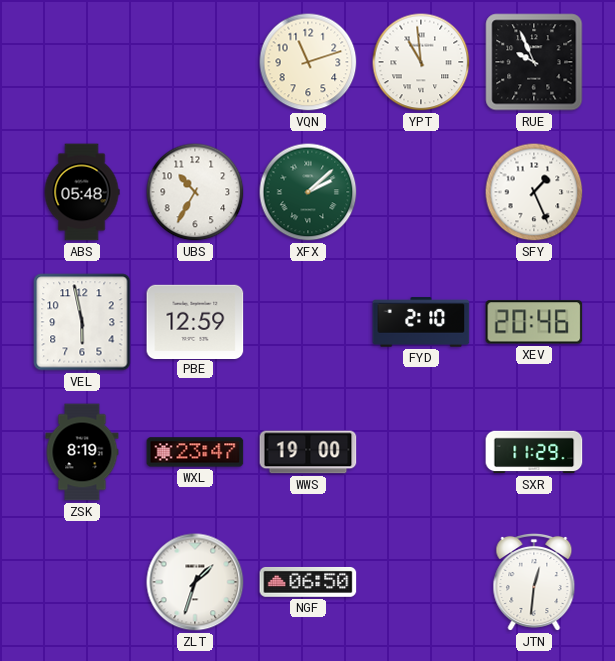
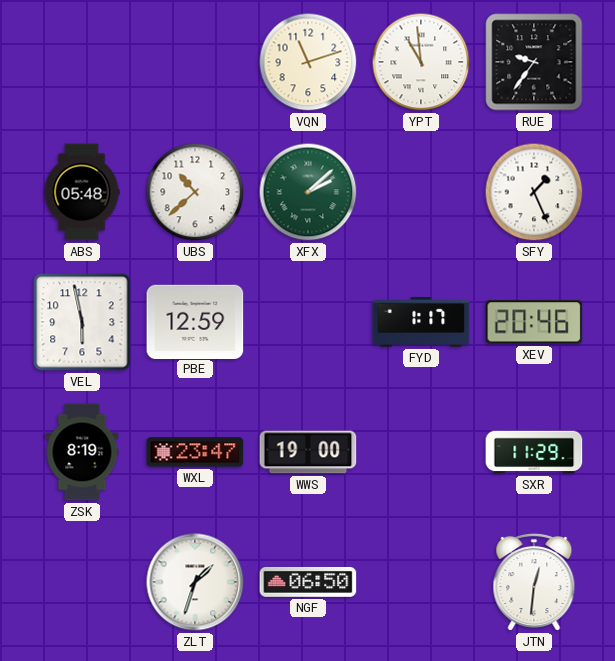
RUE: 9:56 -> 9:36
UBS: 10:35 -> 10:38
FYD: 2:10 -> 1:17
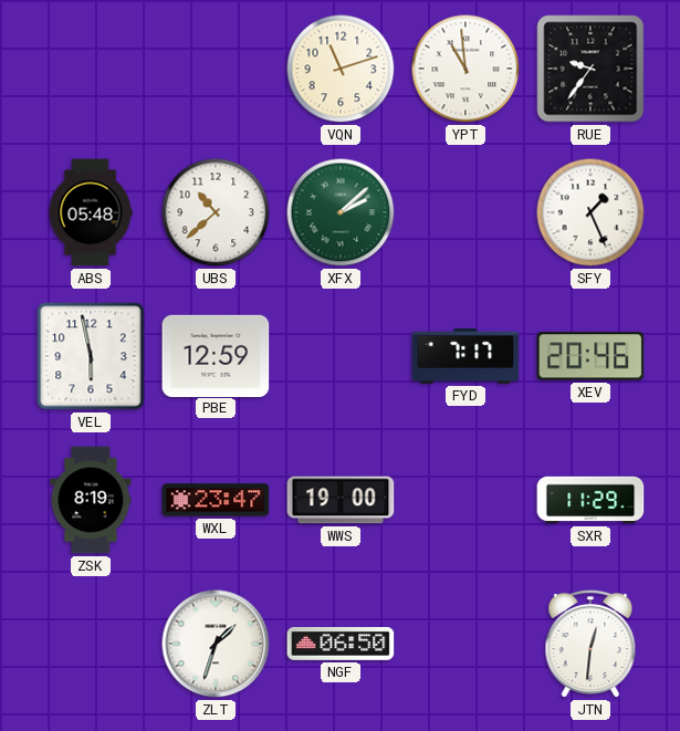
FYD: 1:17 -> 7:17
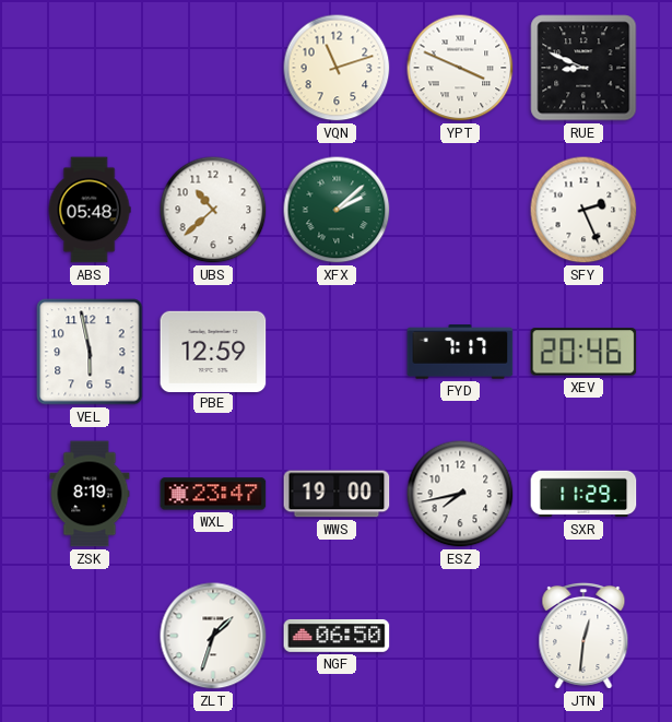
YPT: 10:59 -> 3:49
RUE: 9:36 -> 8:49
SFY: 1:26 -> 2:26
ESZ: none -> 7:43
